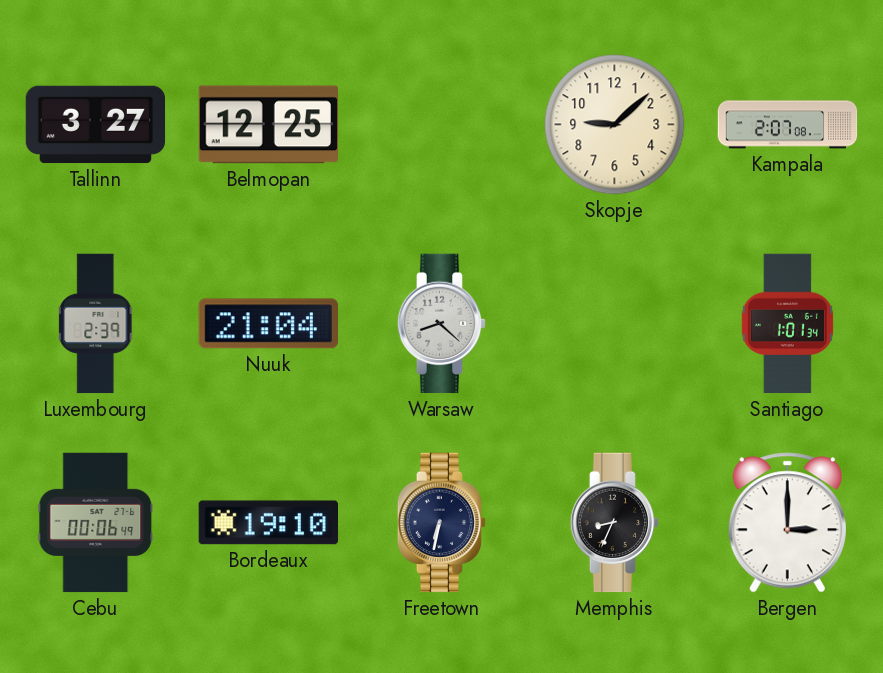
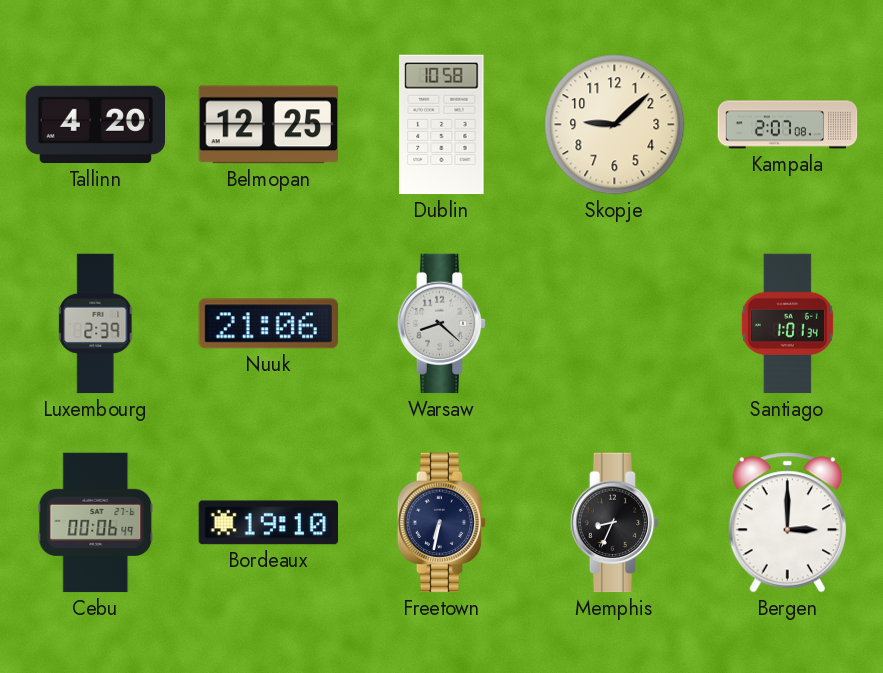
Tallinn: 3:27 -> 4:20
Dublin: none -> 10:58
Nuuk: 21:04 -> 21:06
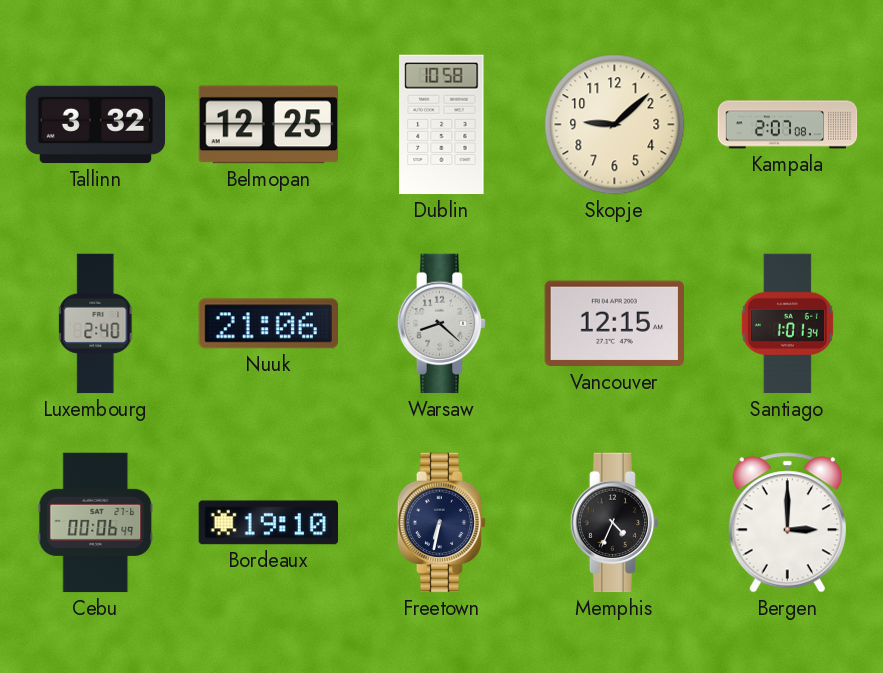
Tallinn: 4:20 -> 3:32
Luxembourg: 2:39 -> 2:40
Vancouver: none -> 12:15
Memphis: 8:34 -> 4:34
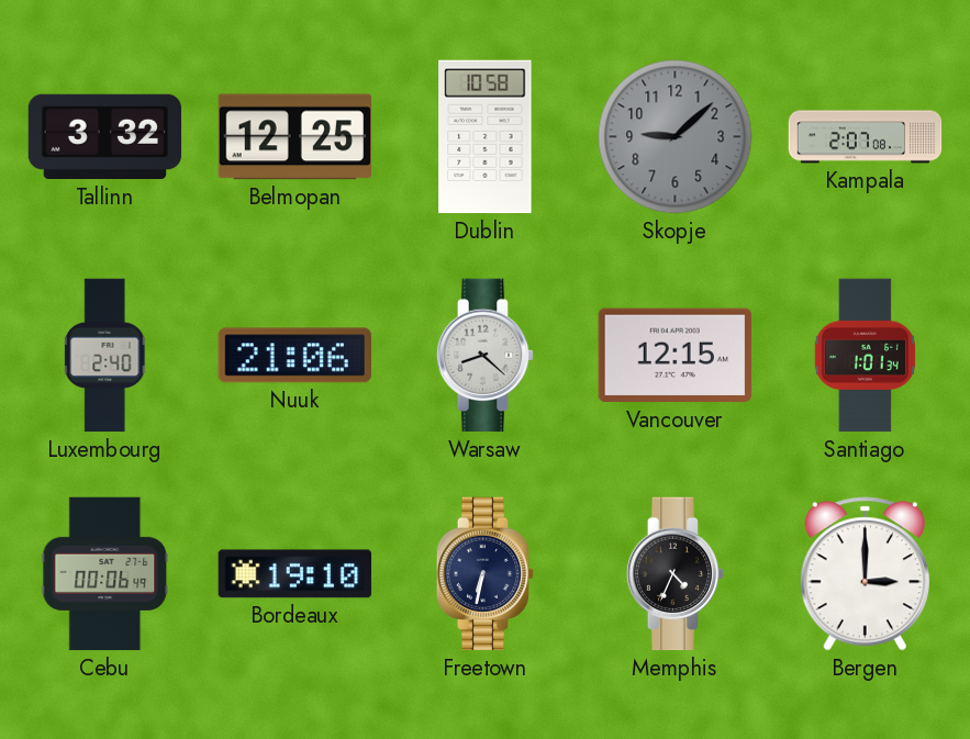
Skopje dial: cream -> grey
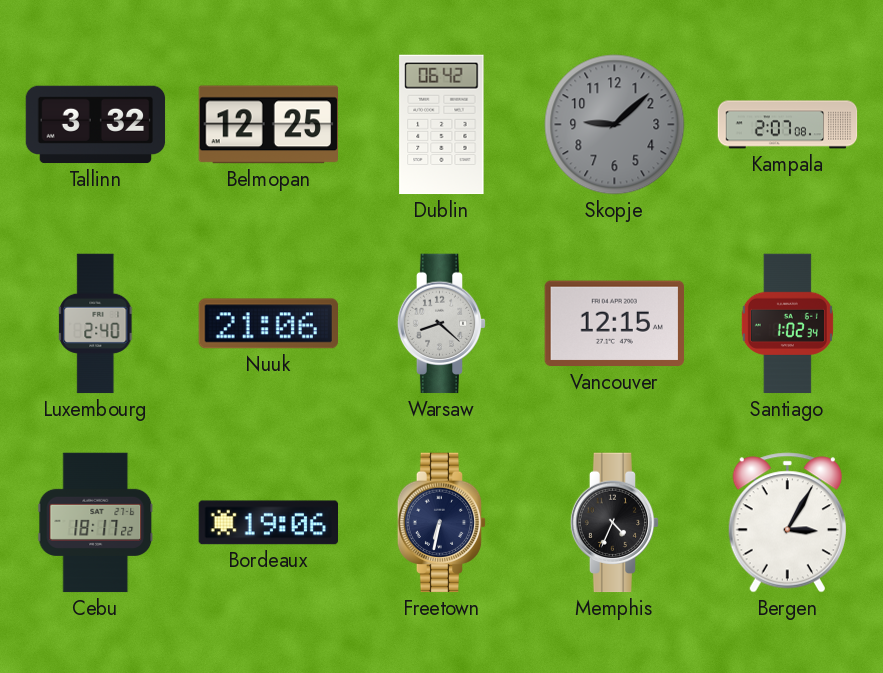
Dublin: 10:58 -> 06:42
Santiago: 1:01 -> 1:02
Cebu: 00:06 -> 18:17
Bordeaux: 19:10 -> 19:06
Bergen: 3:00 -> 3:05
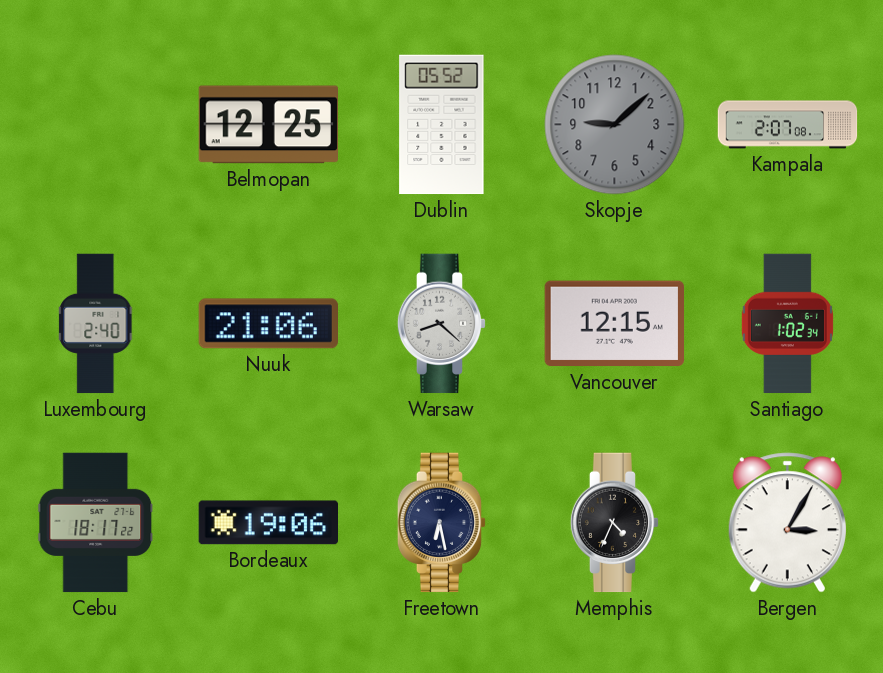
Tallinn: 3:32 -> none
Dublin: 06:42 -> 05:52
Freetown: 6:32 -> 6:28
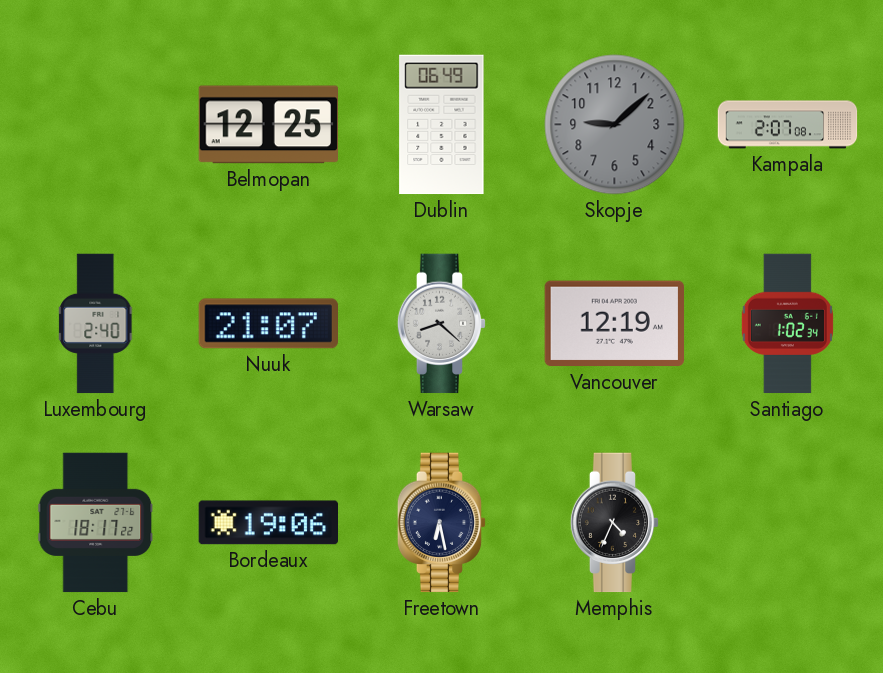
Dublin: 05:52 -> 06:49
Nuuk: 21:06 -> 21:07
Vancouver: 12:15 -> 12:19
Bergen: 3:05 -> none
